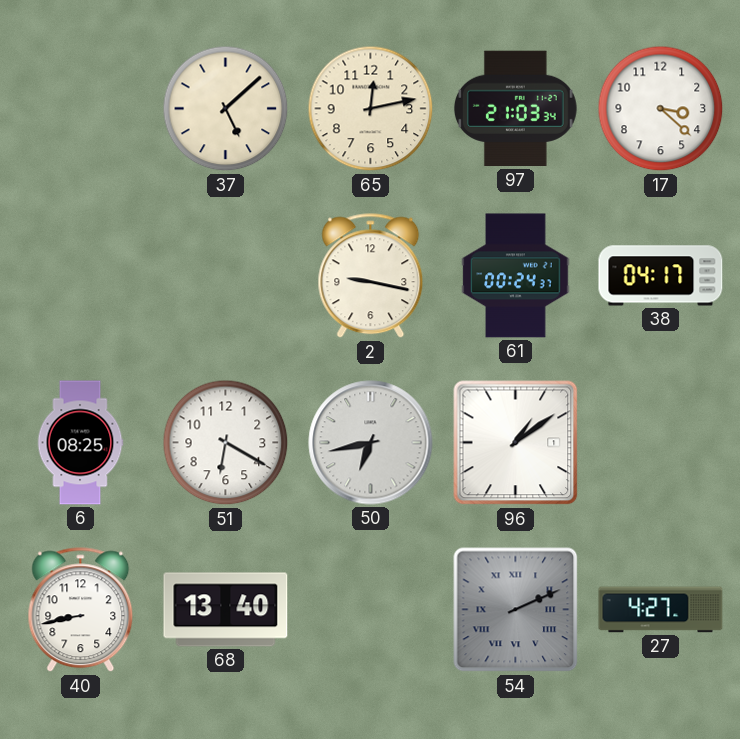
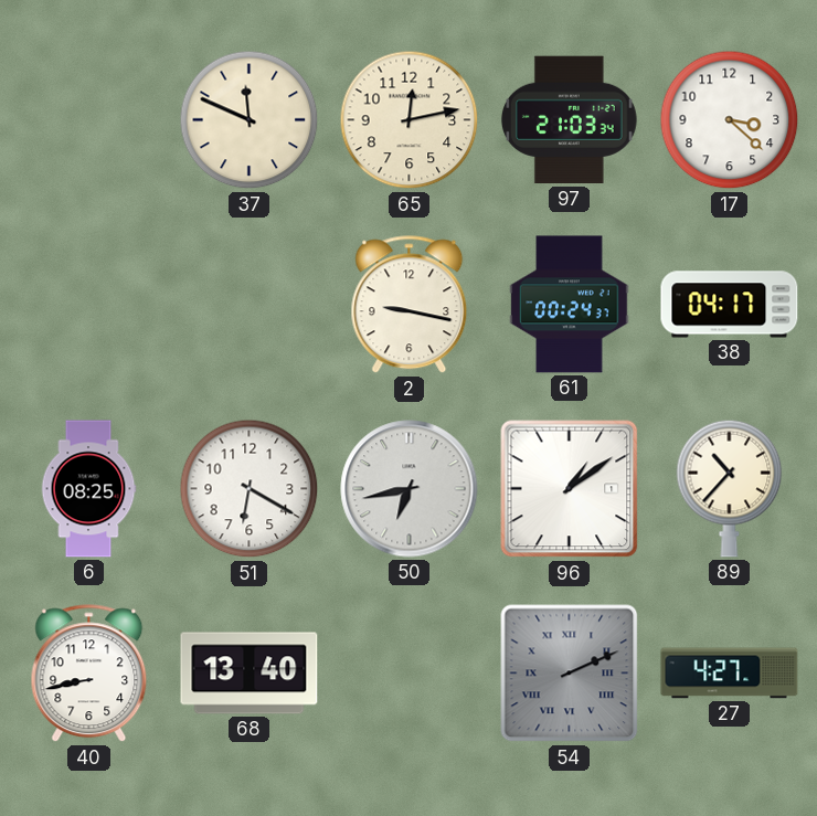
37: 5:08 -> 11:49
89: none -> 10:37
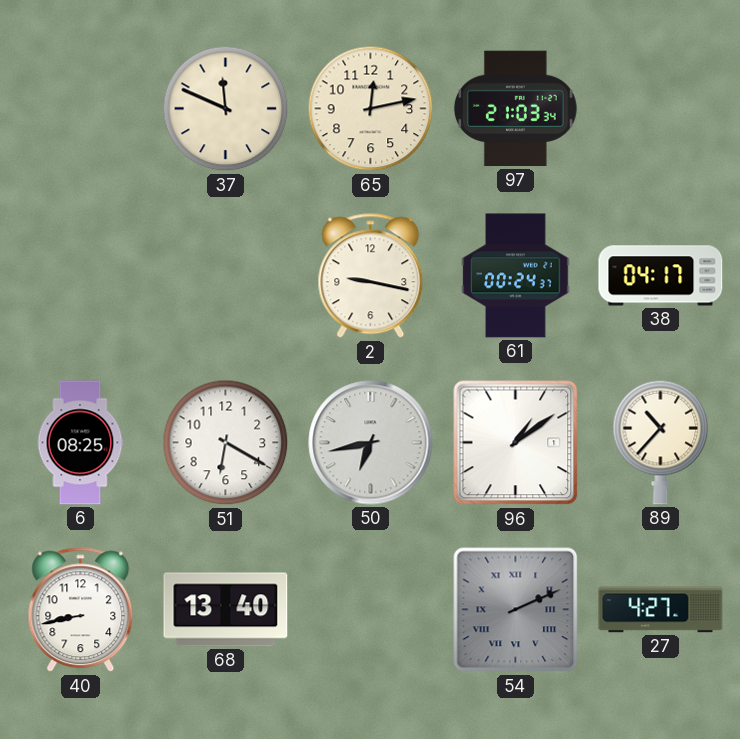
17: 3:22 -> none
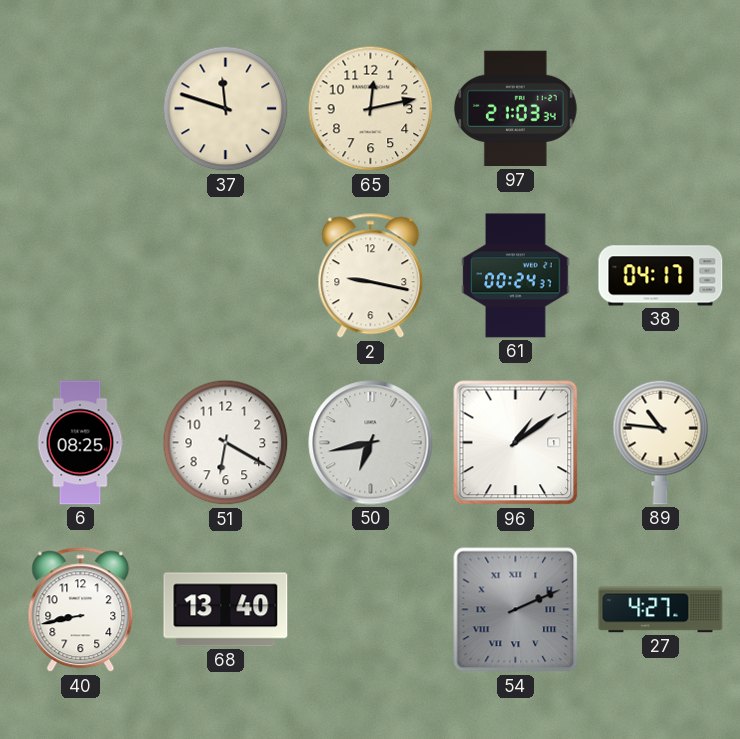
37: 11:49 -> 11:48
89: 10:37 -> 10:46
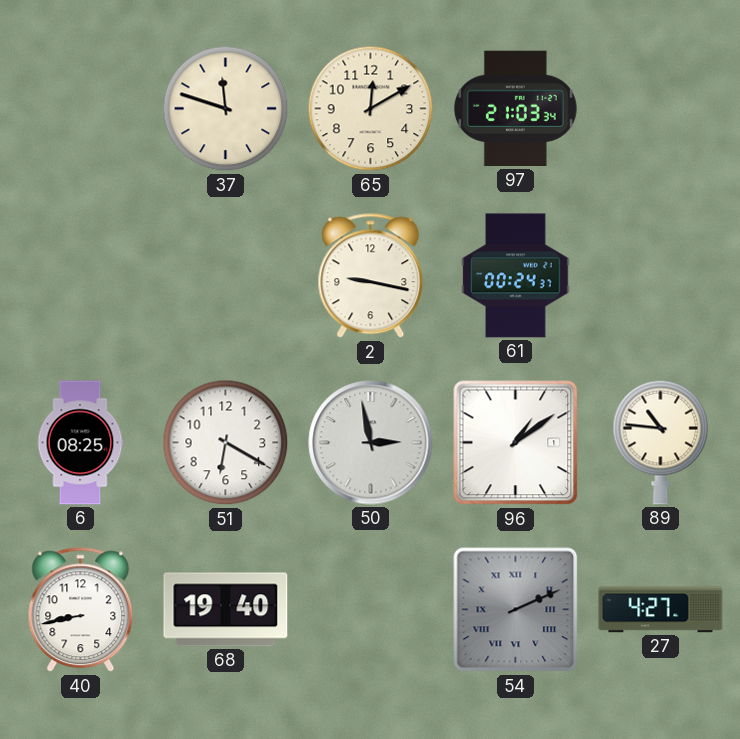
65: 12:13 -> 12:10
38: 04:17 -> none
50: 6:43 -> 2:58
68: 13:40 -> 19:40
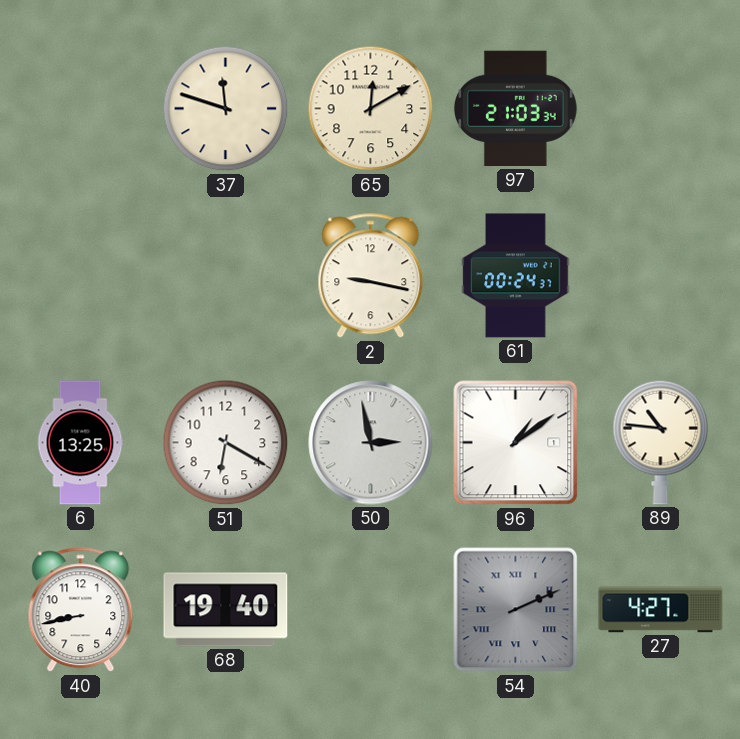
6: 08:25 -> 13:25
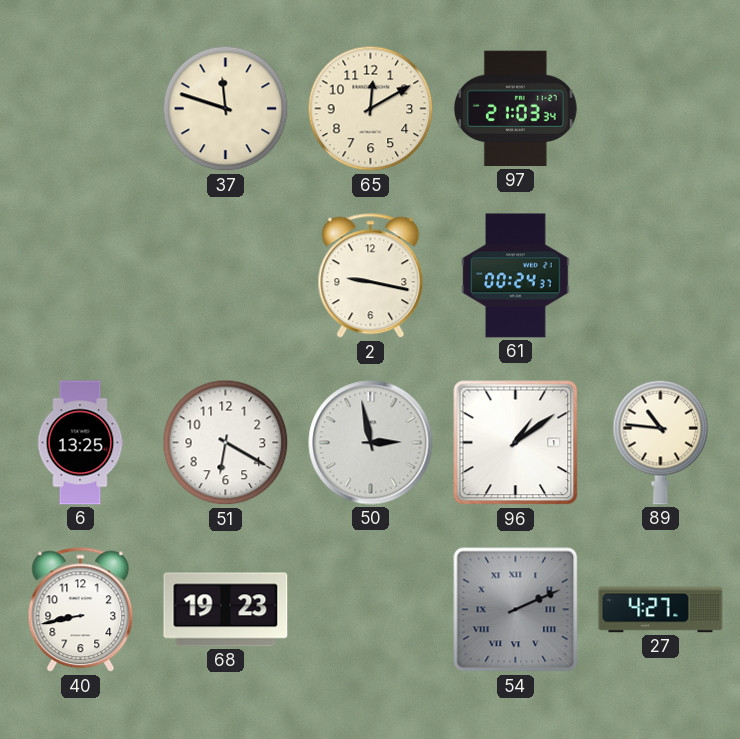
68: 19:40 -> 19:23
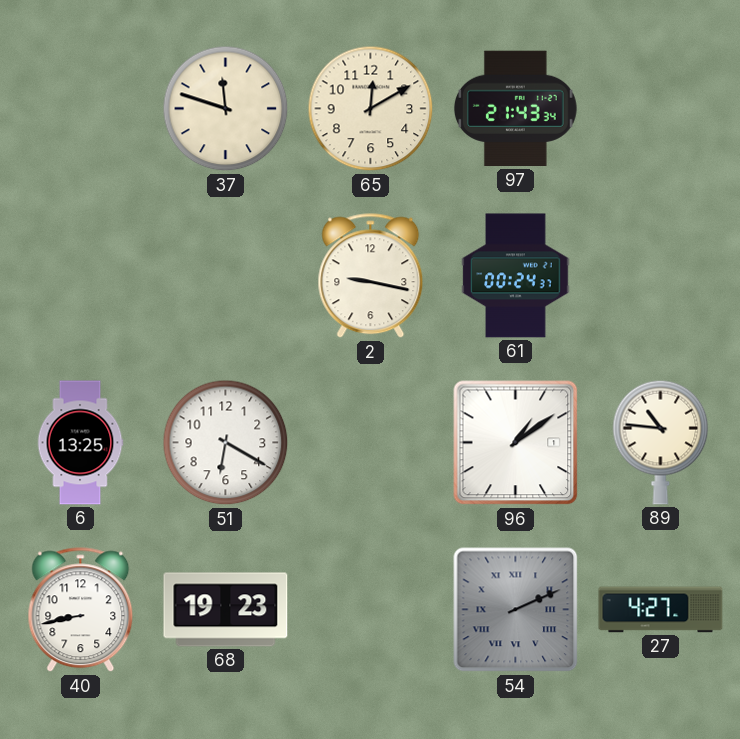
97: 21:03 -> 21:43
50: 2:58 -> none
